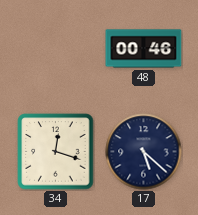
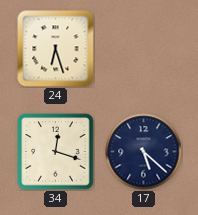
24: none -> 6:27
48: 00:46 -> none
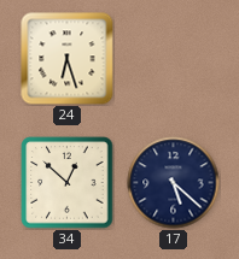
34: 12:18 -> 12:52
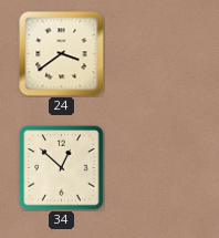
24: 6:27 -> 3:39
17: 5:22 -> none
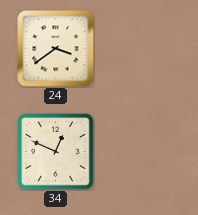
34: 12:52 -> 12:49
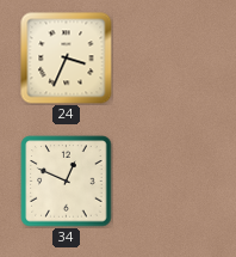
24: 3:39 -> 3:34
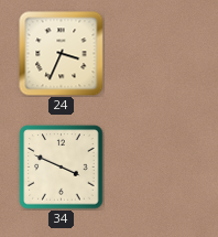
34: 12:49 -> 3:49
